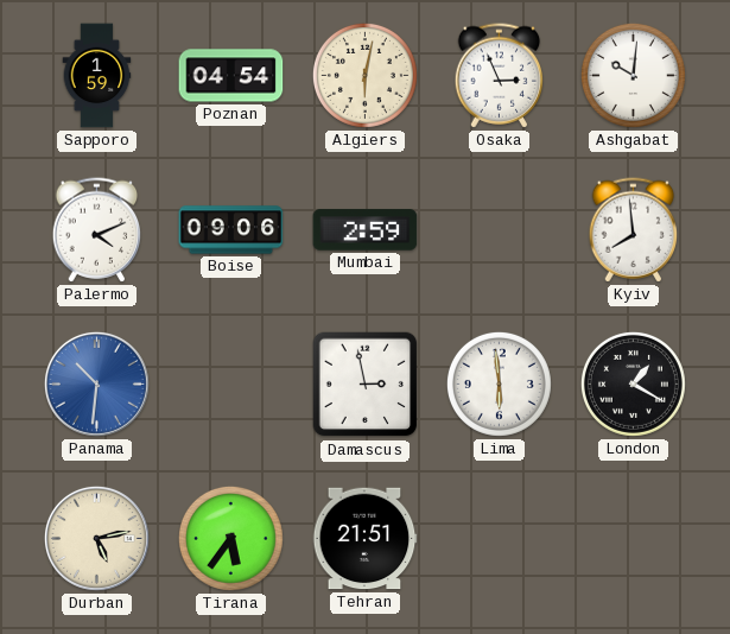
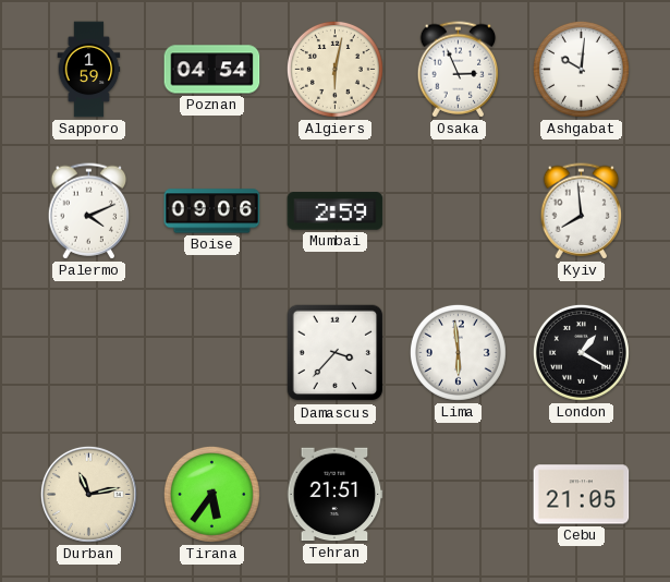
Panama: 10:31 -> none
Damascus: 2:58 -> 3:37
Durban: 5:13 -> 11:13
Cebu: none -> 21:05
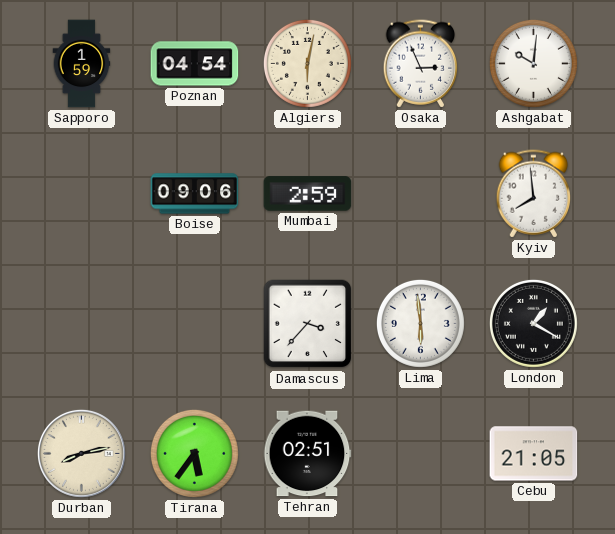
Palermo: 4:11 -> none
Durban: 11:13 -> 8:13
Tehran: 21:51 -> 02:51
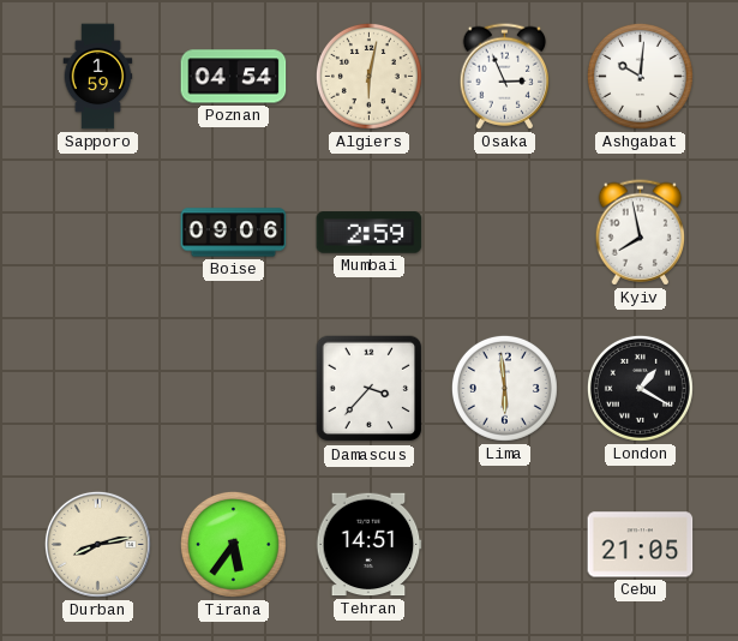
Kyiv: 7:59 -> 7:58
Tehran: 02:51 -> 14:51
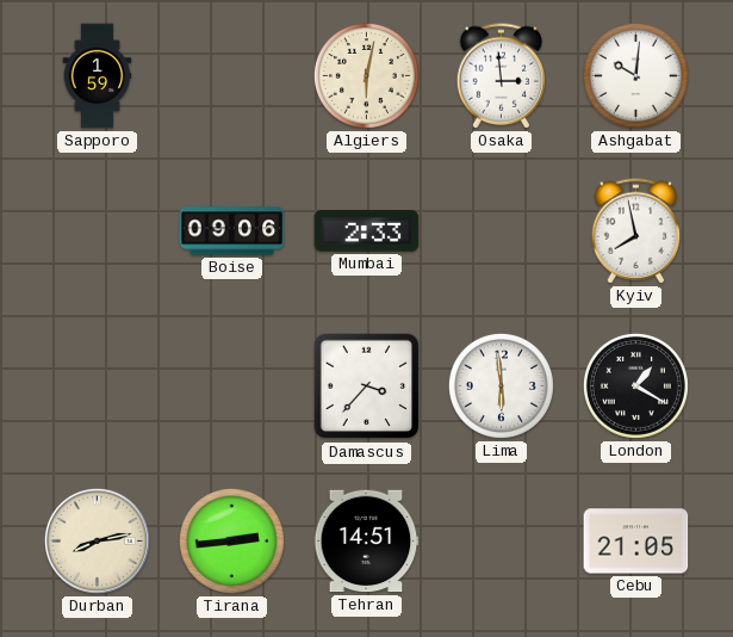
Poznan: 04:54 -> none
Osaka: 2:56 -> 2:59
Mumbai: 2:59 -> 2:33
Tirana: 5:36 -> 2:44
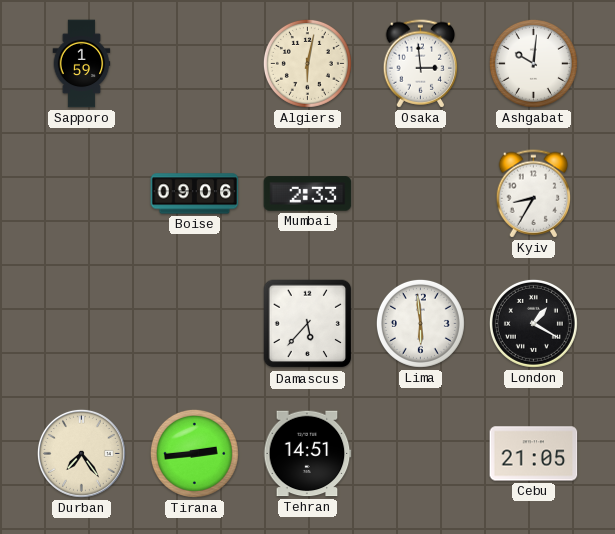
Kyiv: 7:58 -> 8:35
Damascus: 3:37 -> 5:37
Durban: 8:13 -> 7:24
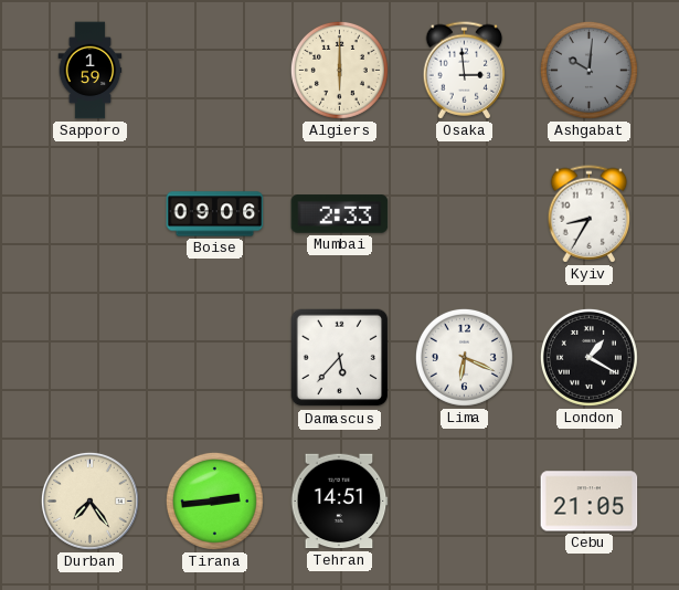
Algiers: 6:02 -> 6:00
Ashgabat dial: white -> grey
Lima: 5:59 -> 6:19
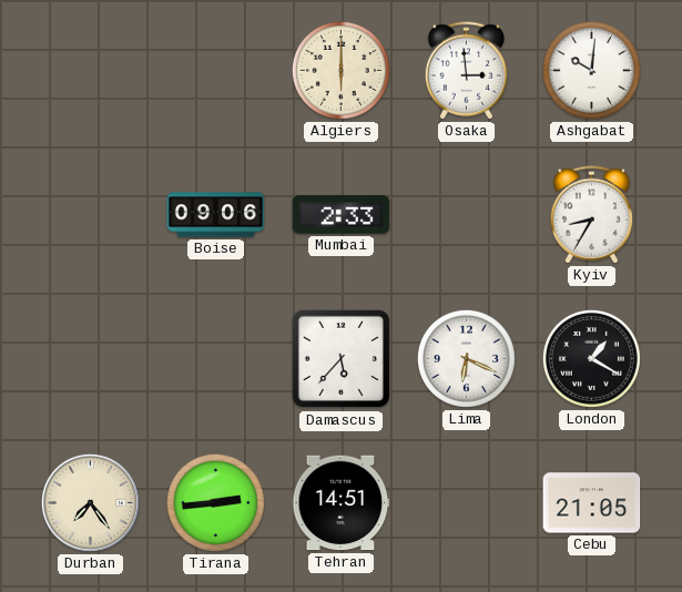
Sapporo: 1:59 -> none
Ashgabat dial: grey -> white
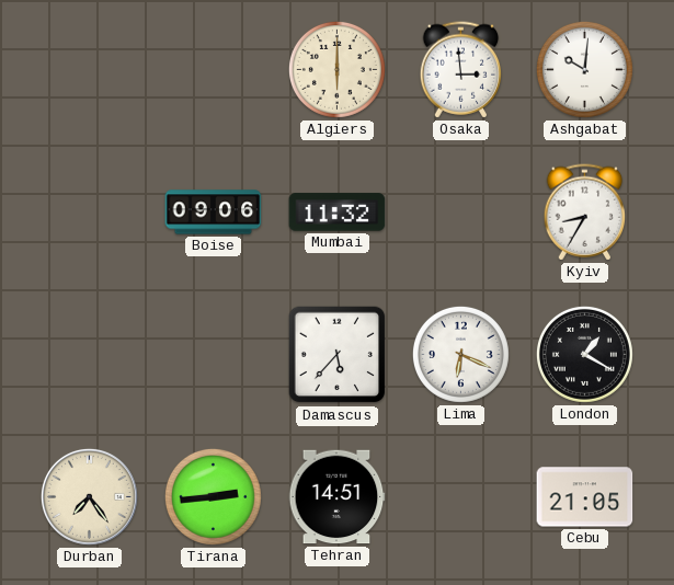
Mumbai: 2:33 -> 11:32
